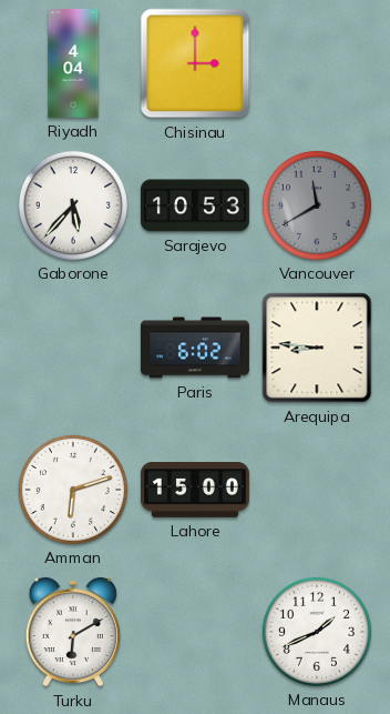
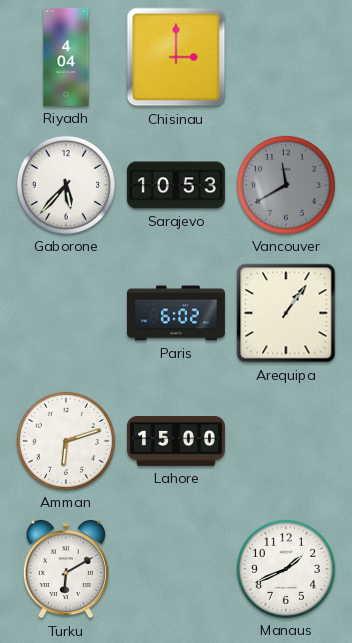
Arequipa: 8:46 -> 1:06
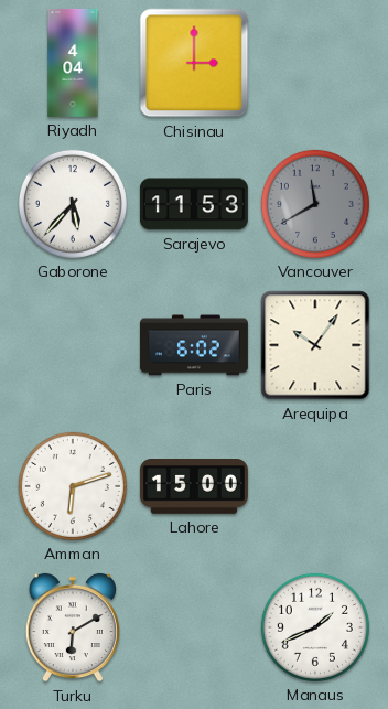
Sarajevo: 10:53 -> 11:53
Arequipa: 1:06 -> 10:06
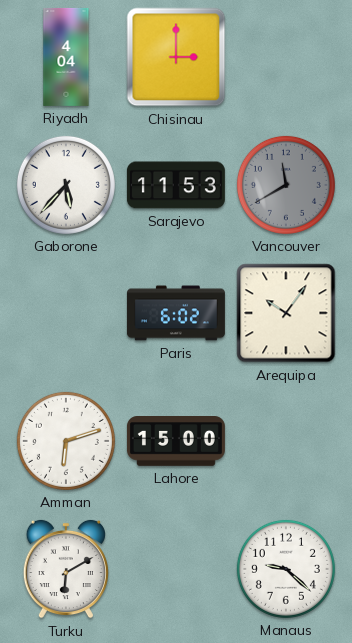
Manaus: 1:41 -> 9:22
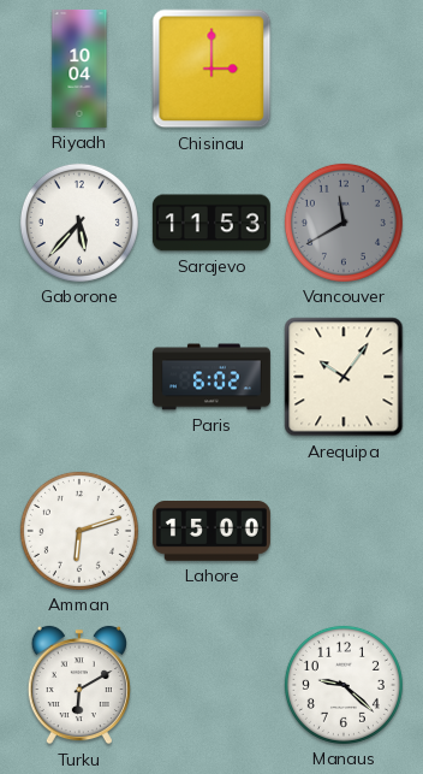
Riyadh: 4:04 -> 10:04
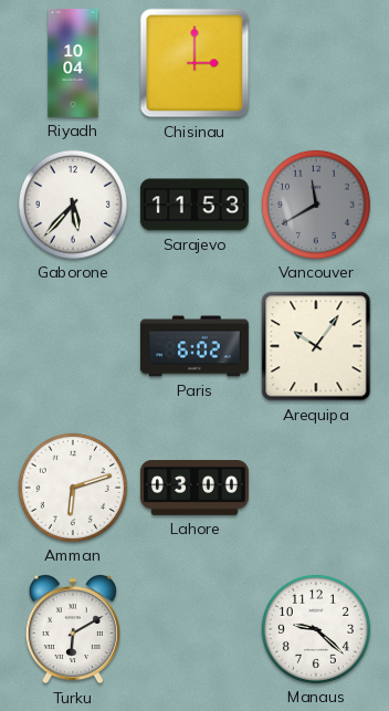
Lahore: 15:00 -> 03:00
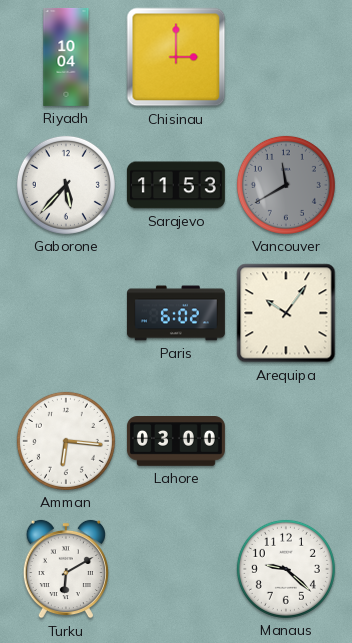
Amman: 6:12 -> 6:16
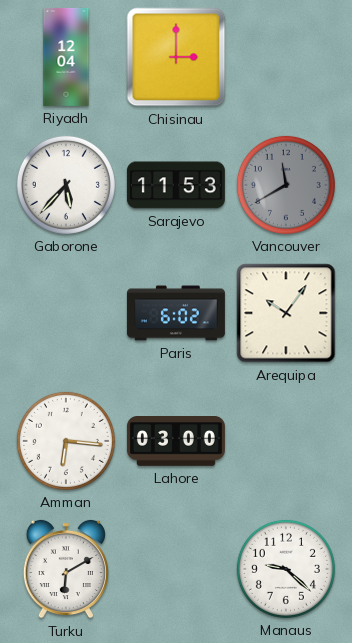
Riyadh: 10:04 -> 12:04
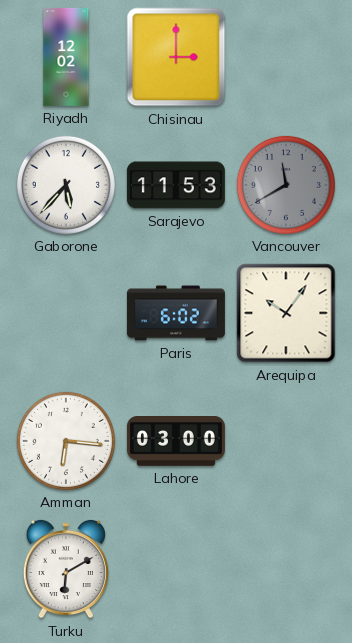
Riyadh: 12:04 -> 12:02
Manaus: 9:22 -> none
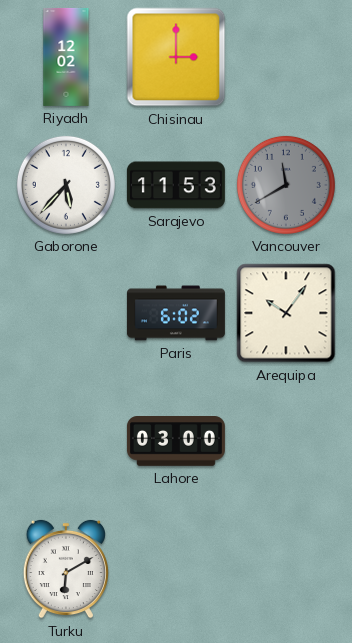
Amman: 6:16 -> none
